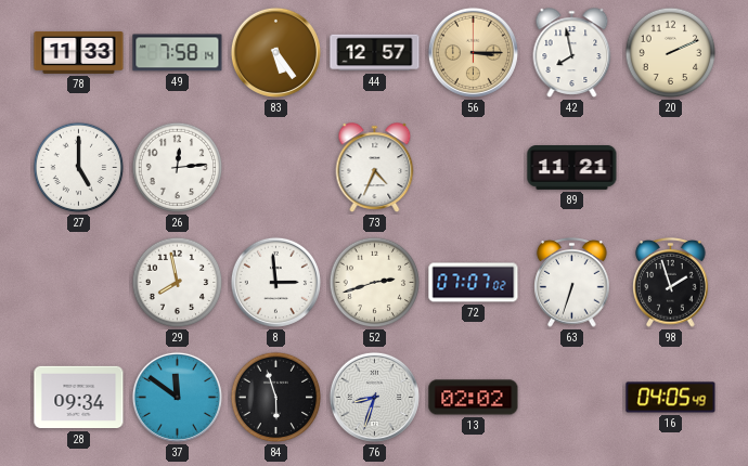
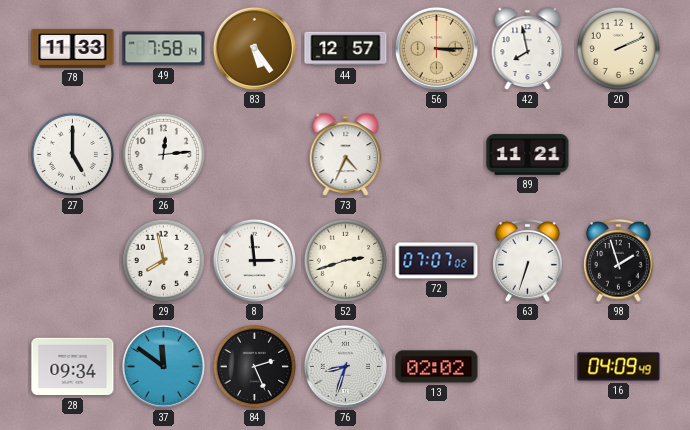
84: 5:57 -> 2:26
16: 04:05 -> 04:09
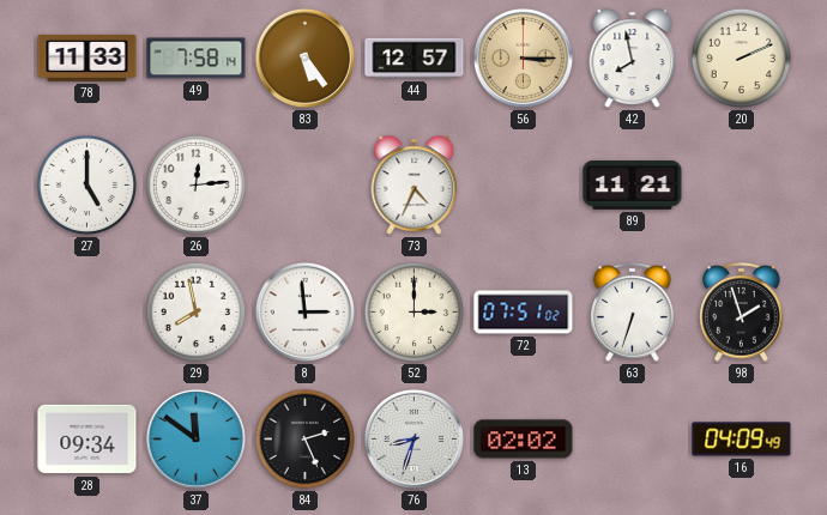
52: 2:42 -> 3:00
72: 07:07 -> 07:51
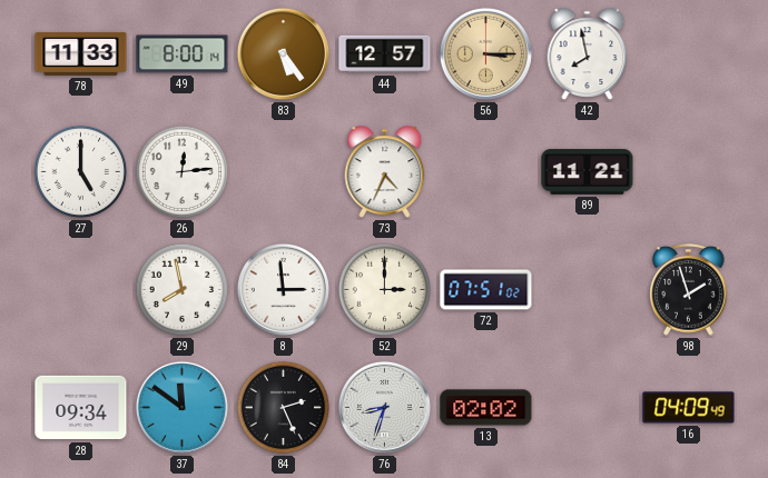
49: 7:58 -> 8:00
20: 2:11 -> none
63: 6:33 -> none
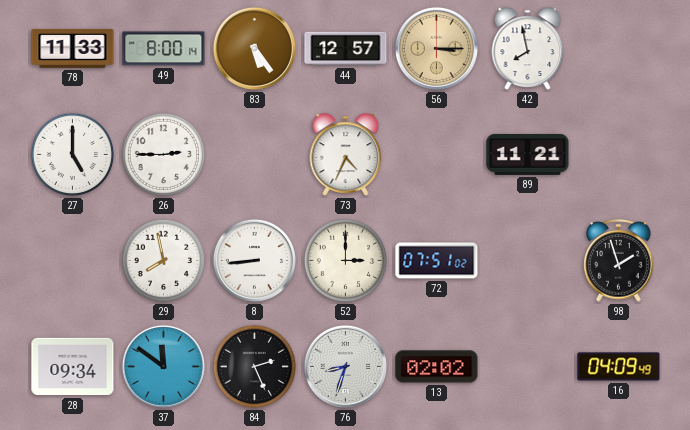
26: 12:14 -> 2:45
8: 2:59 -> 8:44
